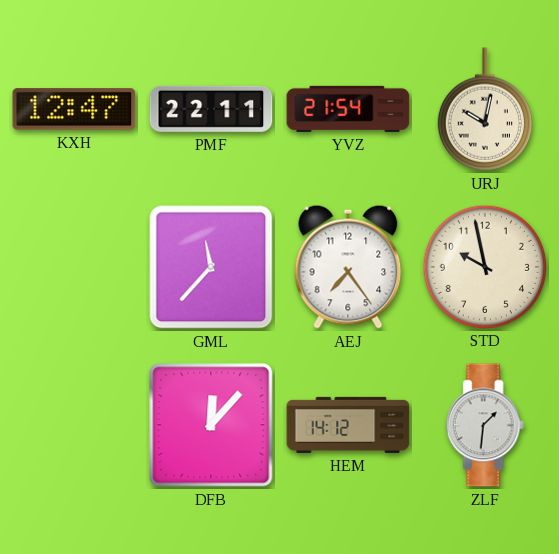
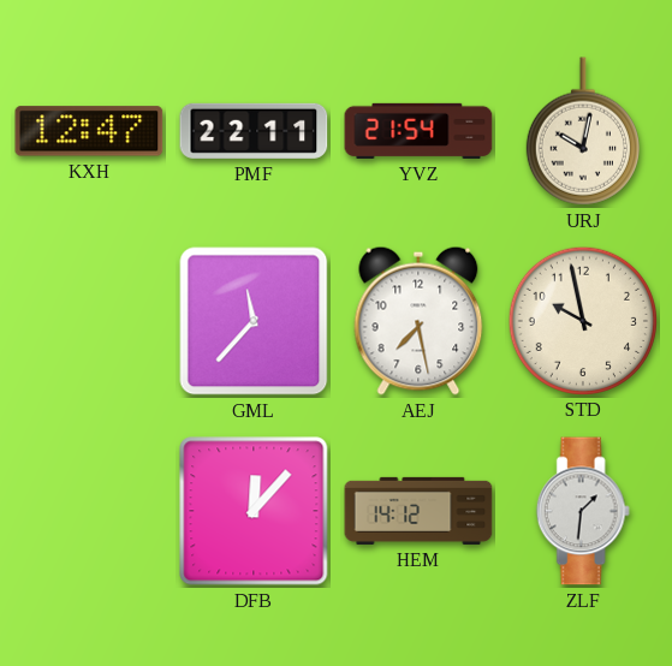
AEJ: 7:24 -> 7:28
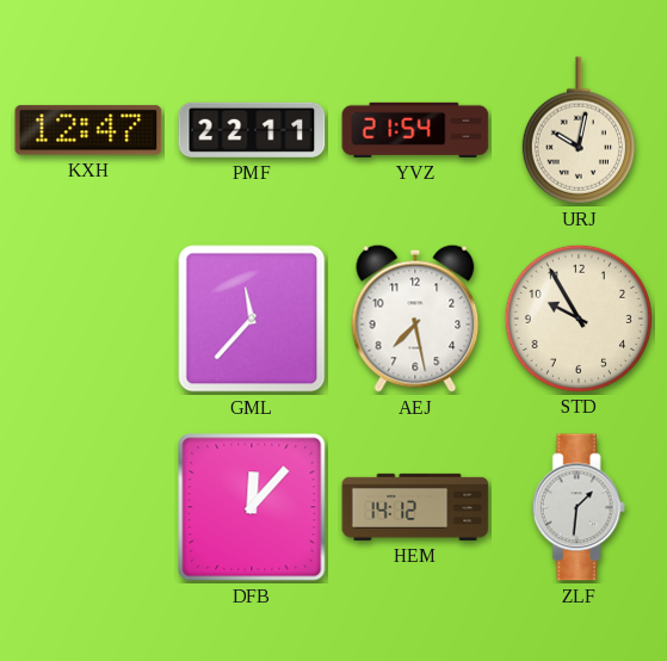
STD: 9:58 -> 9:55
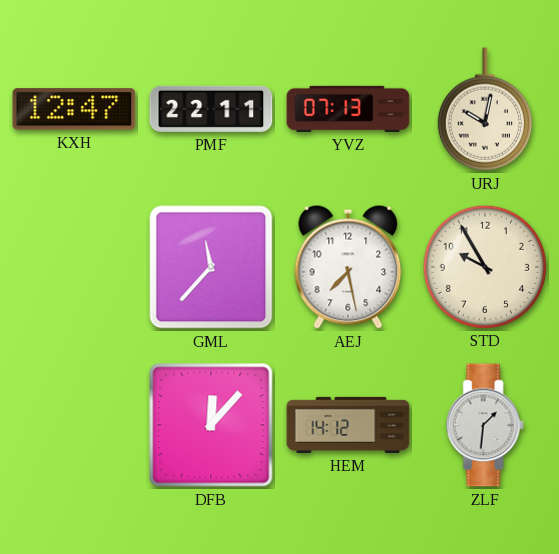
YVZ: 21:54 -> 07:13
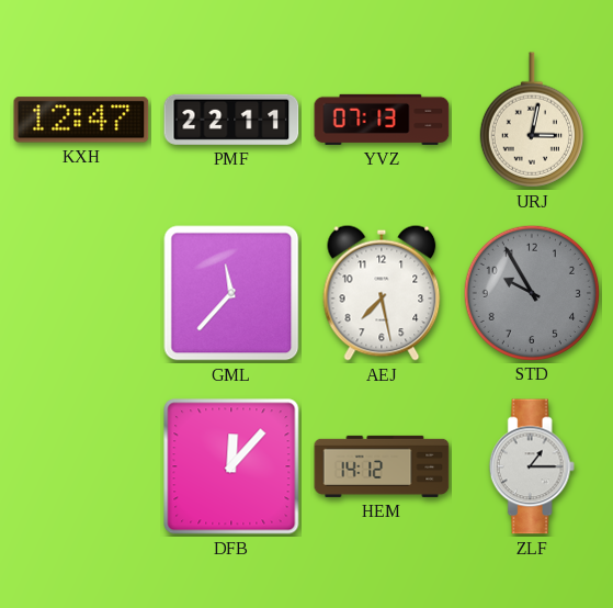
URJ: 10:02 -> 3:02
STD dial: cream -> grey
ZLF: 1:31 -> 1:15
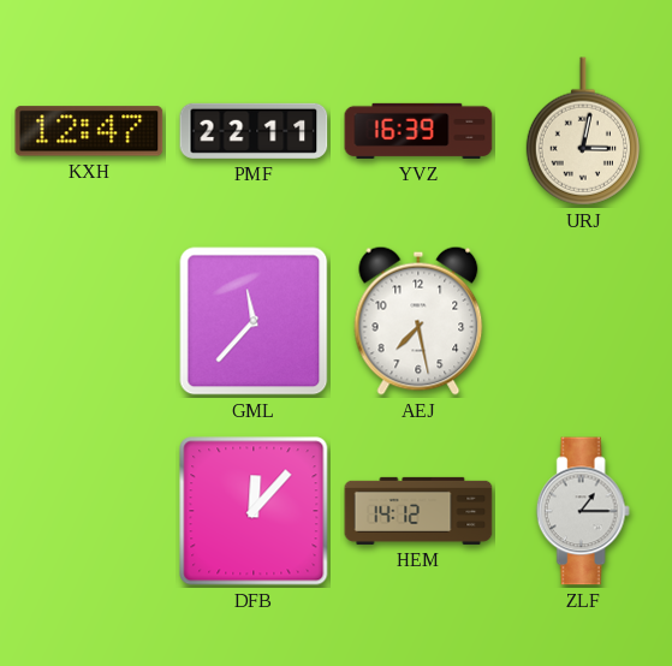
YVZ: 07:13 -> 16:39
STD: 9:55 -> none
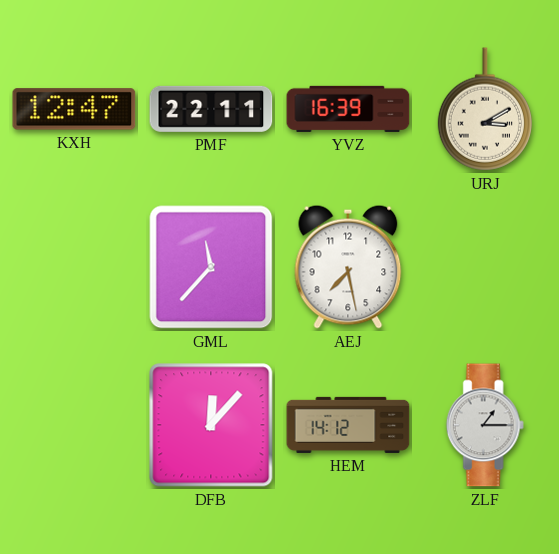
URJ: 3:02 -> 3:10
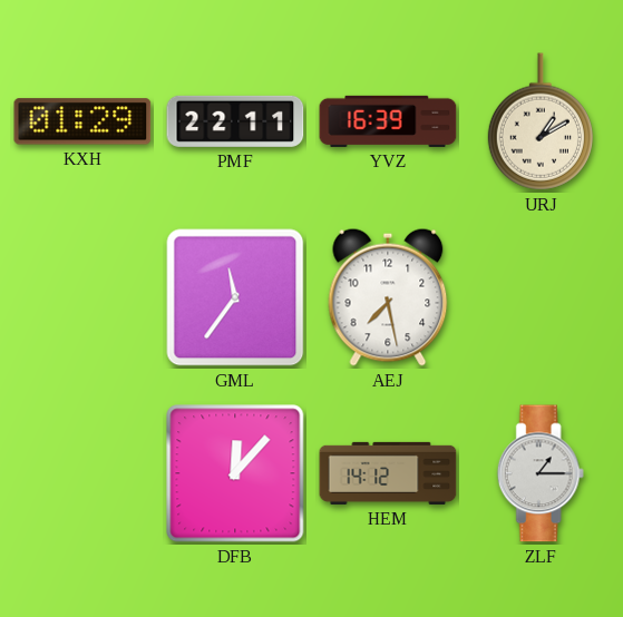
KXH: 12:47 -> 01:29
URJ: 3:10 -> 1:10
GML: 11:37 -> 11:36
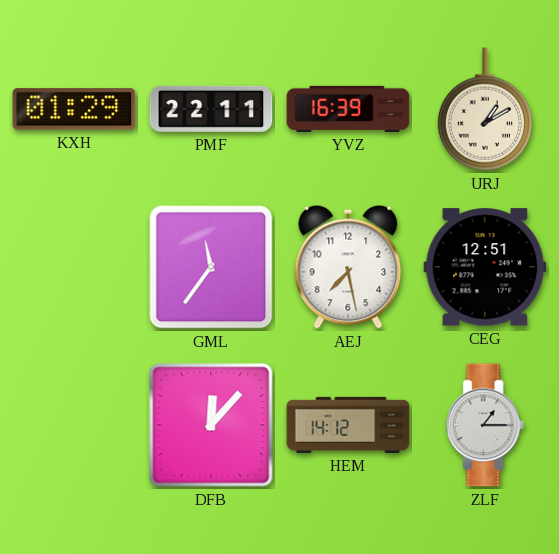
CEG: none -> 12:51
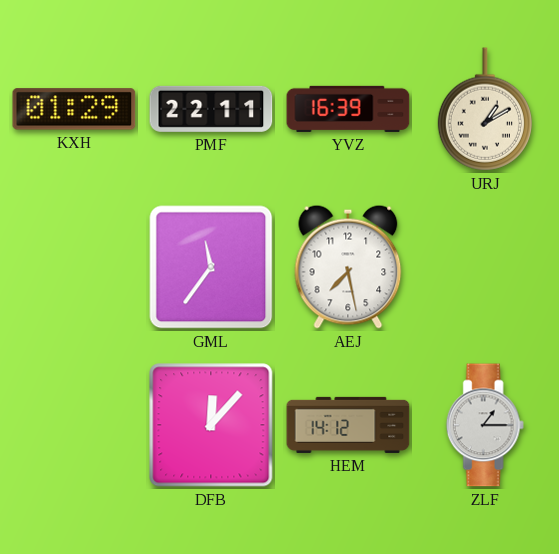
CEG: 12:51 -> none
